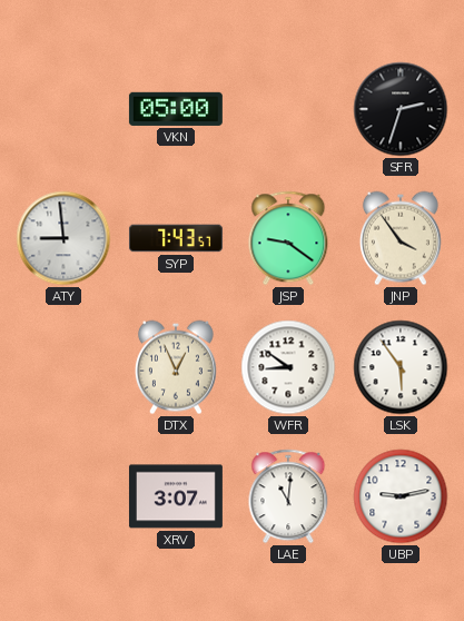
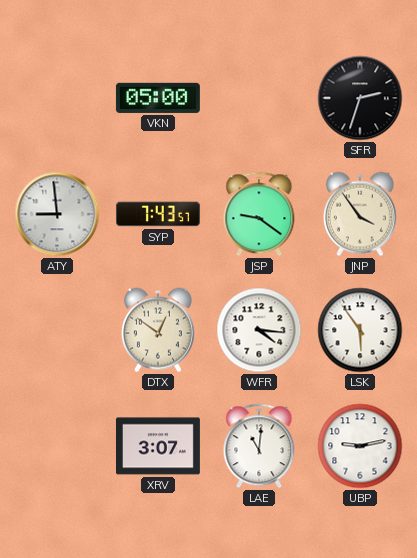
DTX: 12:56 -> 12:51
WFR: 8:51 -> 4:16
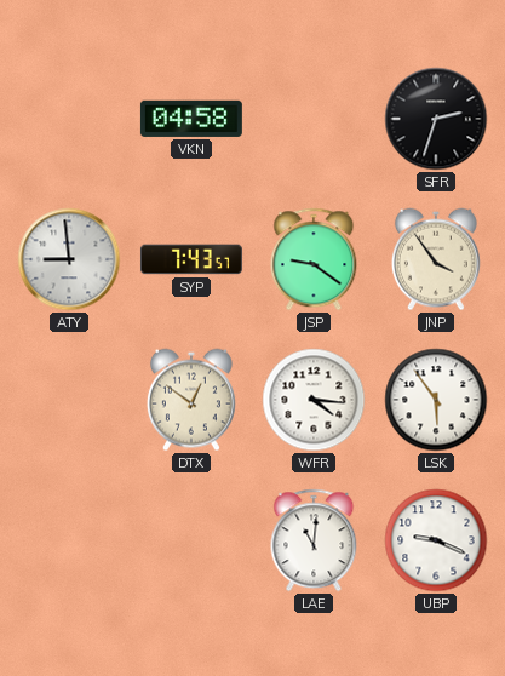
VKN: 05:00 -> 04:58
XRV: 3:07 -> none
UBP: 9:13 -> 9:19
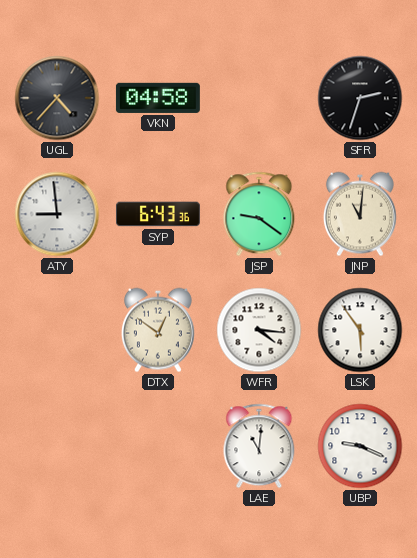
UGL: none -> 4:37
SYP: 7:43 -> 6:43
JNP: 3:54 -> 11:01
